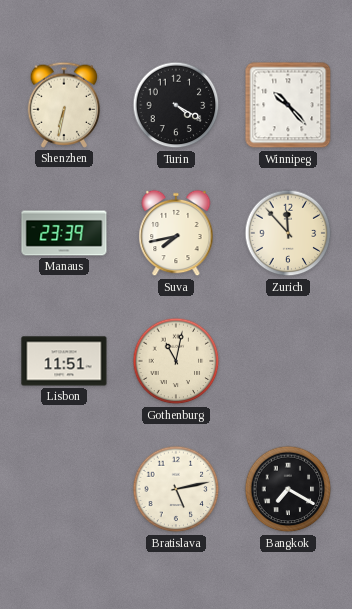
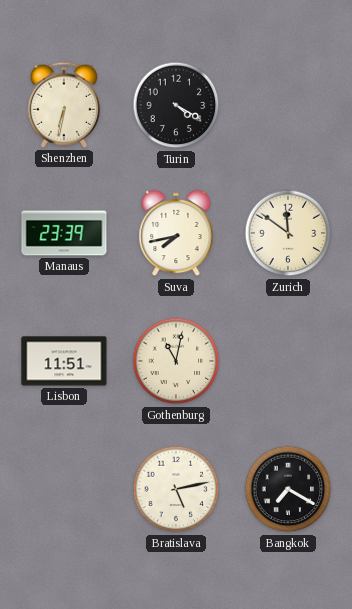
Winnipeg: 10:23 -> none
Zurich: 11:53 -> 11:51
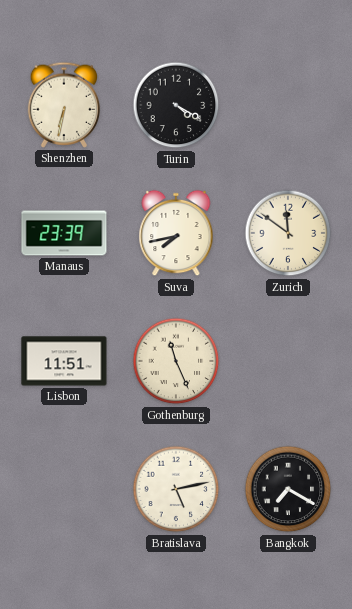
Gothenburg: 11:02 -> 11:26
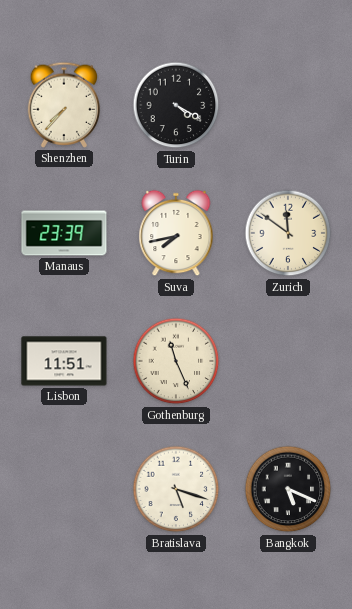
Shenzhen: 6:32 -> 7:37
Bratislava: 5:13 -> 5:18
Bangkok: 7:20 -> 5:19
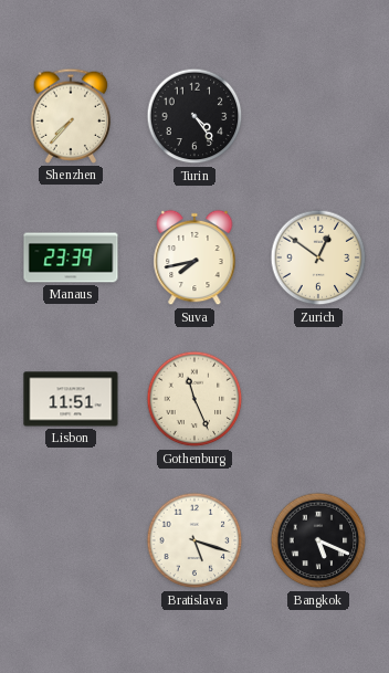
Turin: 4:20 -> 4:24
Zurich: 11:51 -> 12:51
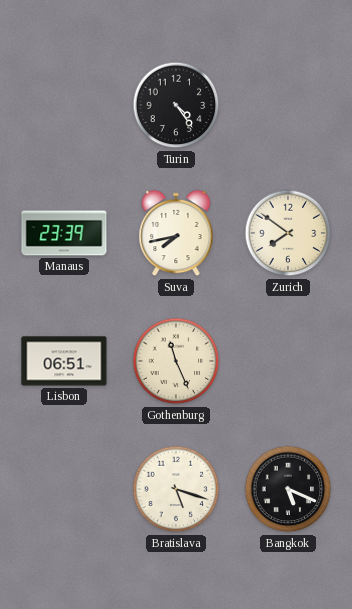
Shenzhen: 7:37 -> none
Zurich: 12:51 -> 7:51
Lisbon: 11:51 -> 06:51
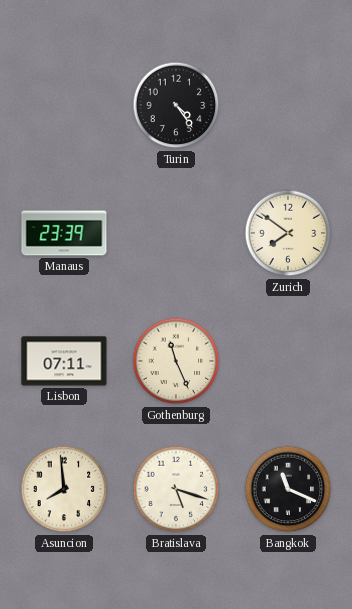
Suva: 7:43 -> none
Lisbon: 06:51 -> 07:11
Asuncion: none -> 7:59
Bangkok: 5:19 -> 11:19
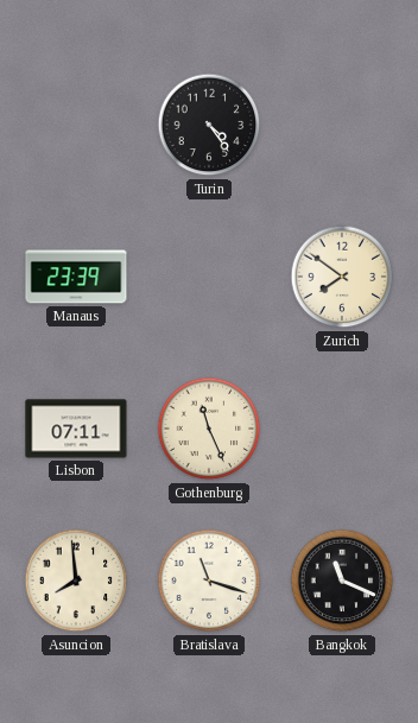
Bratislava: 5:18 -> 11:18
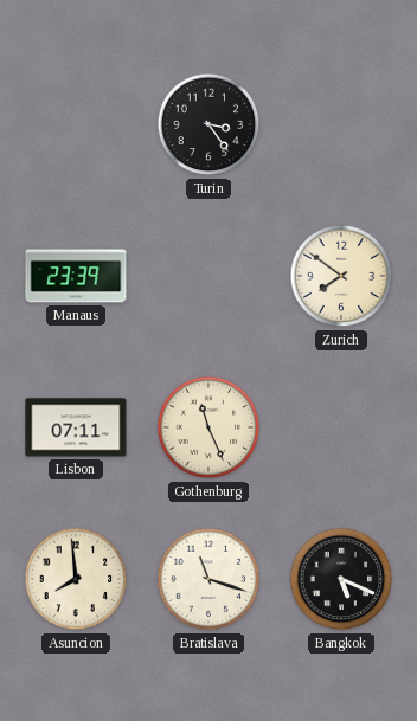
Turin: 4:24 -> 3:24
Bangkok: 11:19 -> 5:19
